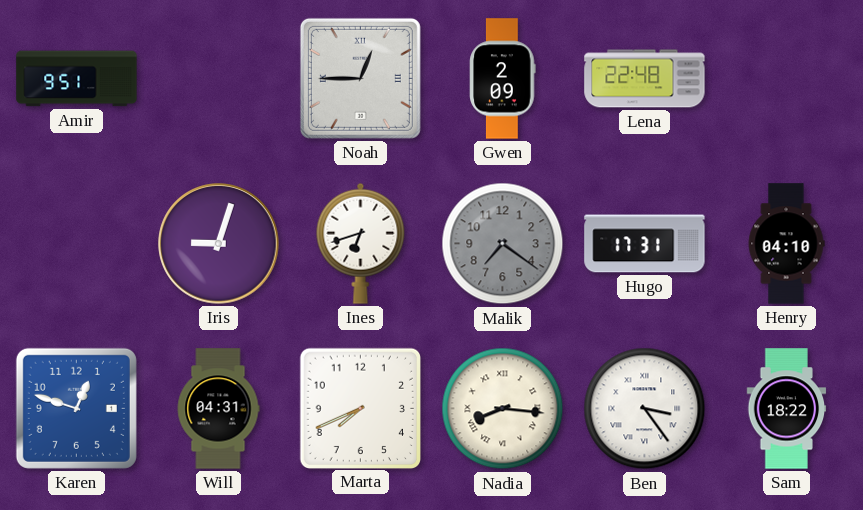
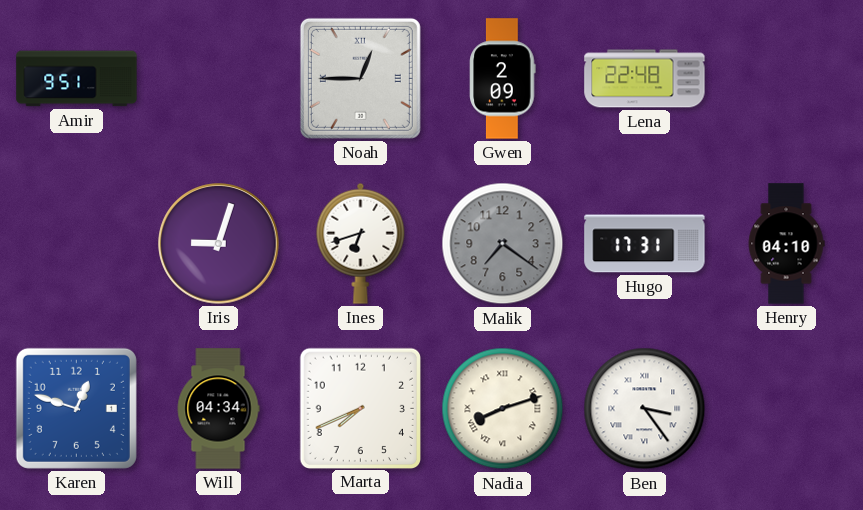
Will: 04:31 -> 04:34
Nadia: 8:16 -> 8:12
Sam: 18:22 -> none
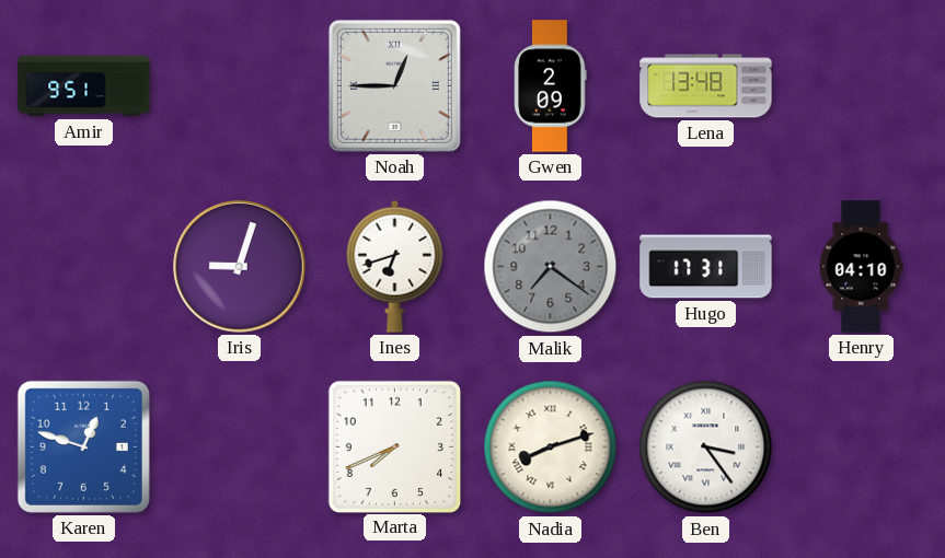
Lena: 22:48 -> 13:48
Will: 04:34 -> none
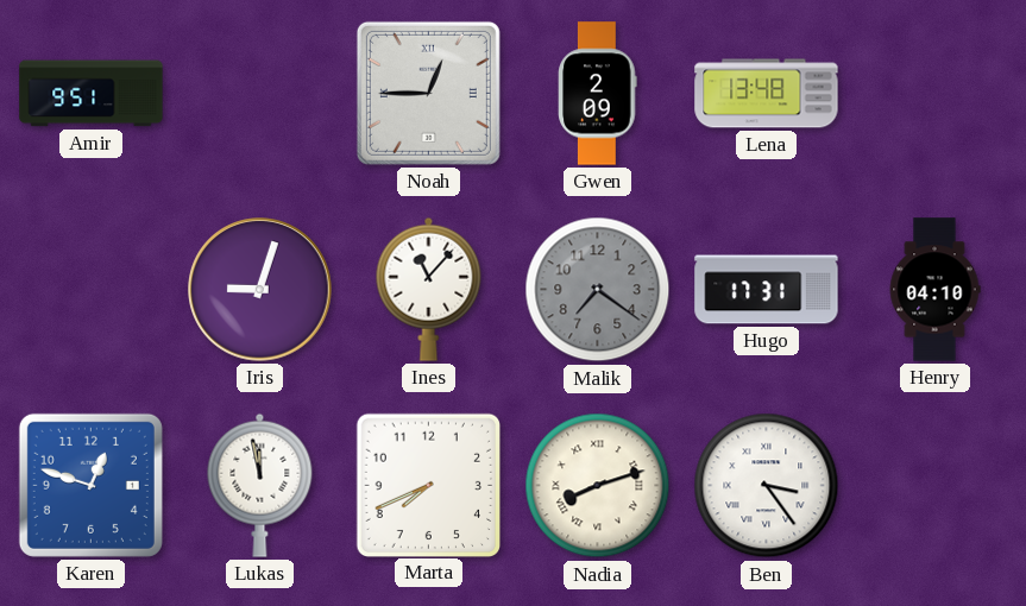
Ines: 6:42 -> 11:07
Lukas: none -> 11:58
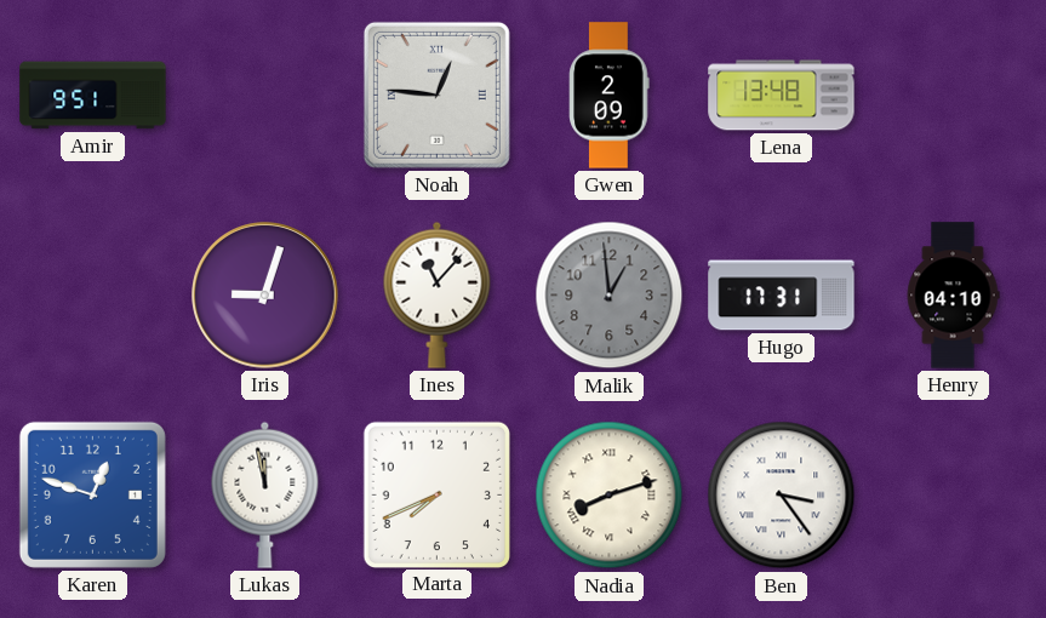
Noah: 12:45 -> 12:46
Malik: 7:21 -> 12:59
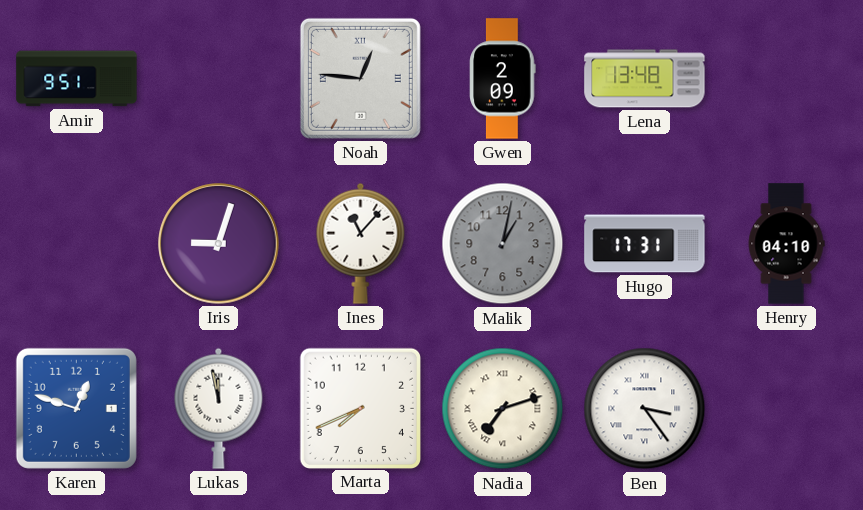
Malik: 12:59 -> 1:02
Nadia: 8:12 -> 7:12
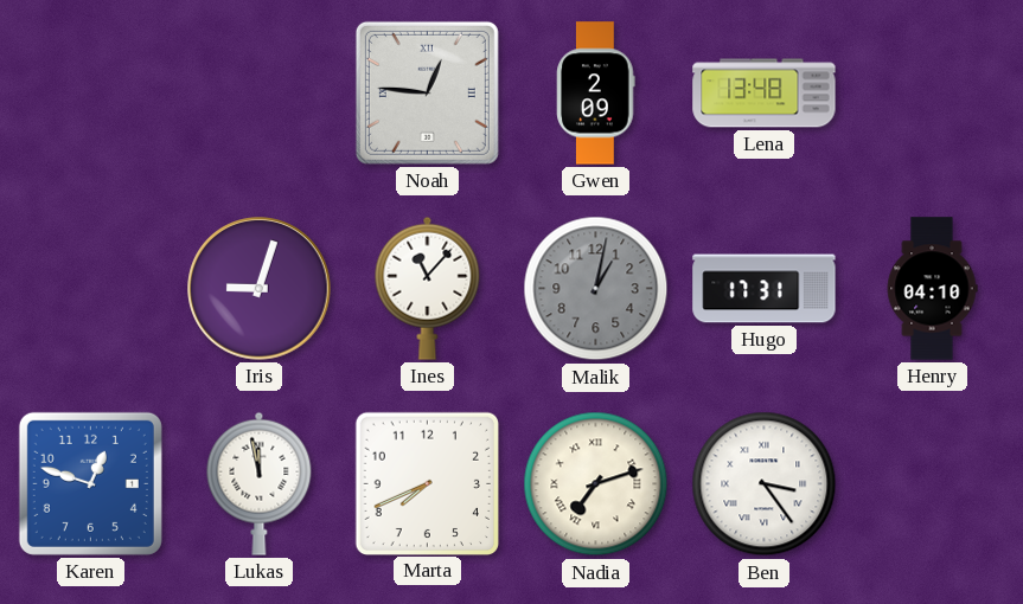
Amir: 9:51 -> none
